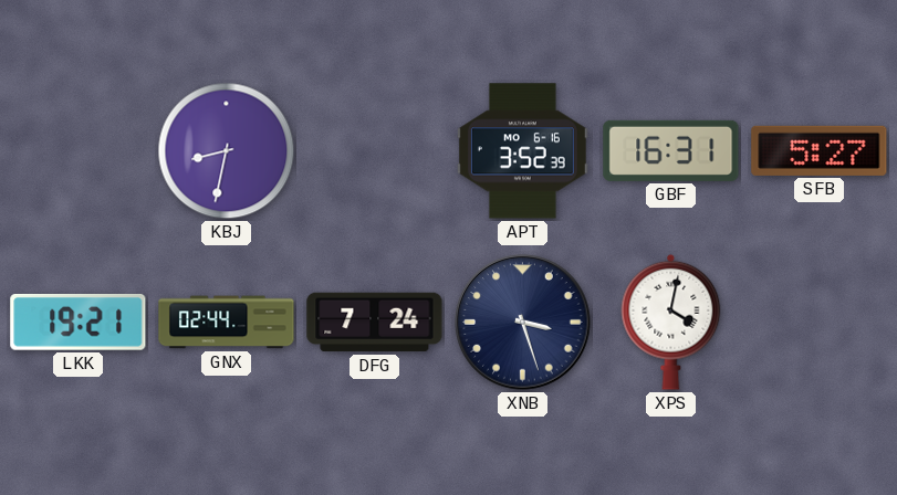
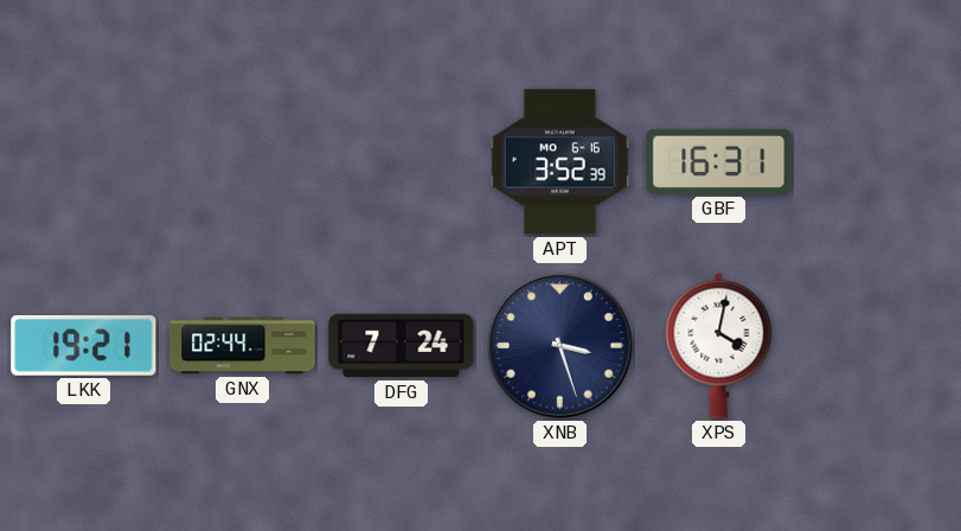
KBJ: 8:32 -> none
SFB: 5:27 -> none
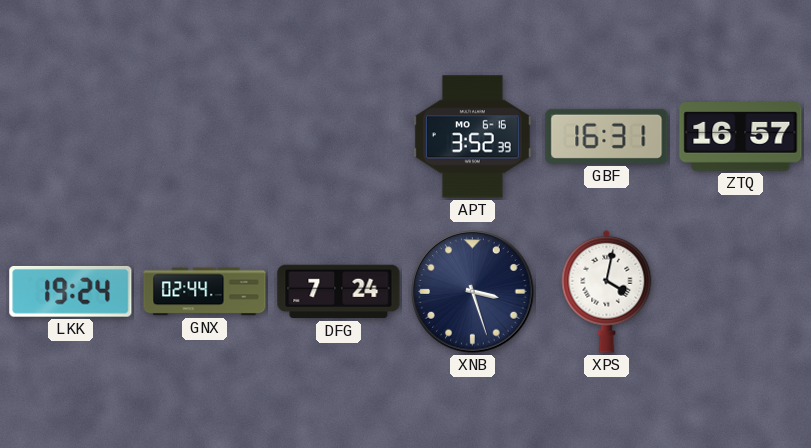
ZTQ: none -> 16:57
LKK: 19:21 -> 19:24
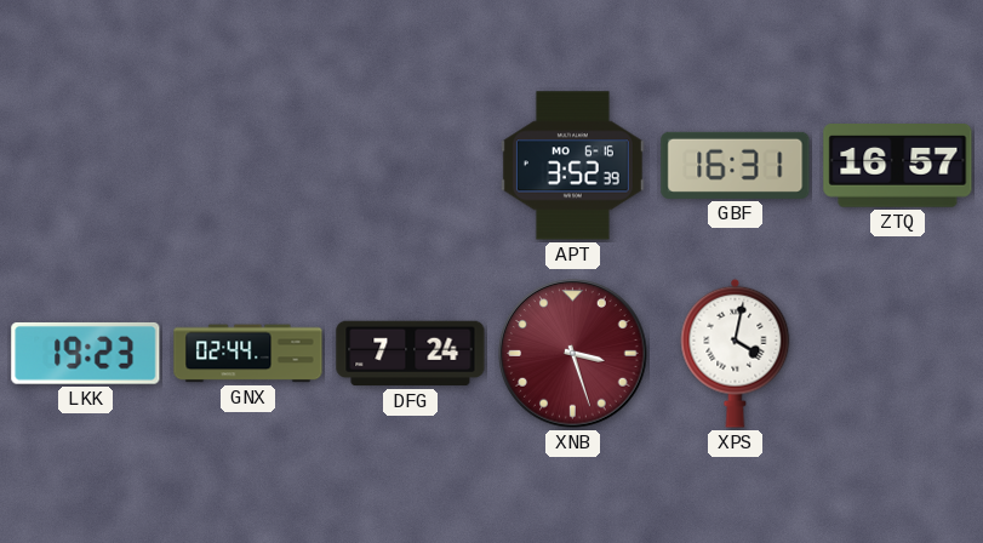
LKK: 19:24 -> 19:23
XNB dial: navy -> burgundy
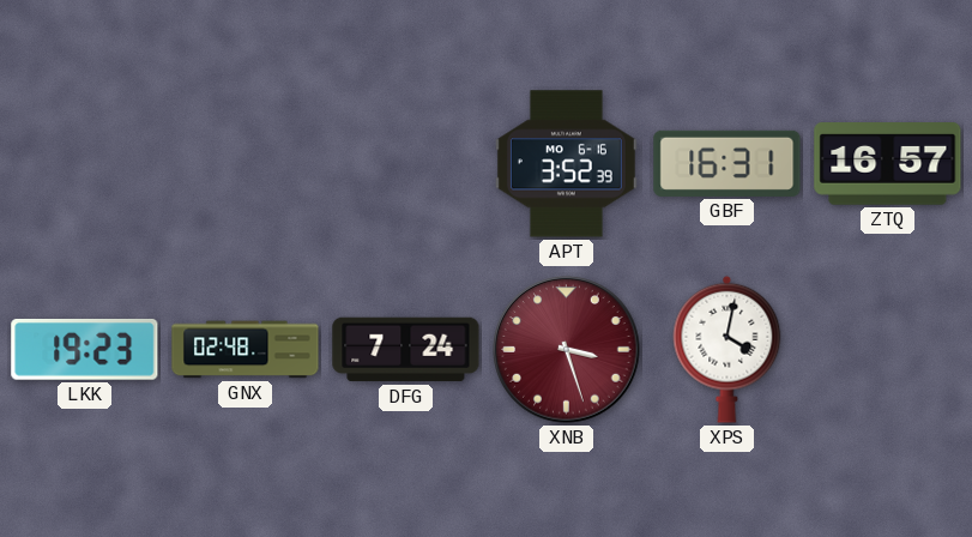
GNX: 02:44 -> 02:48
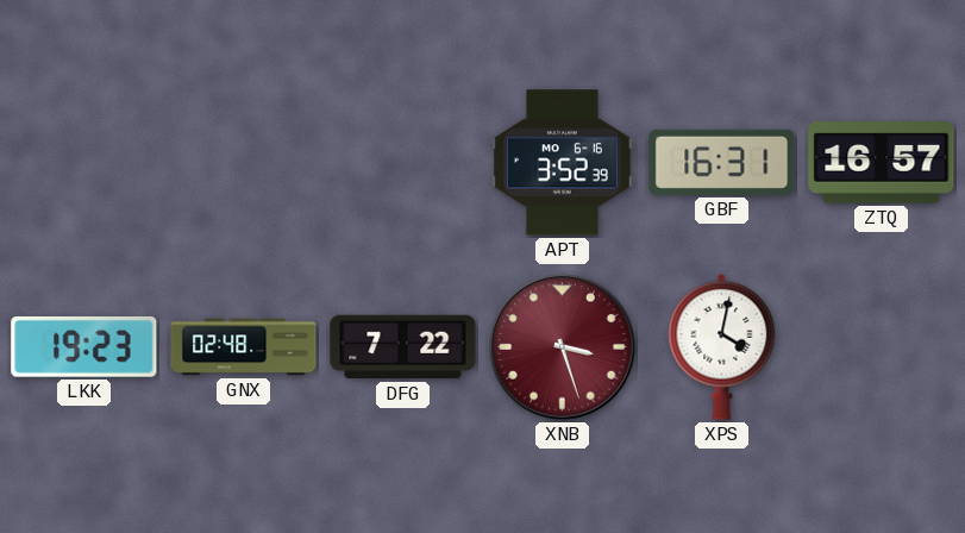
DFG: 7:24 -> 7:22
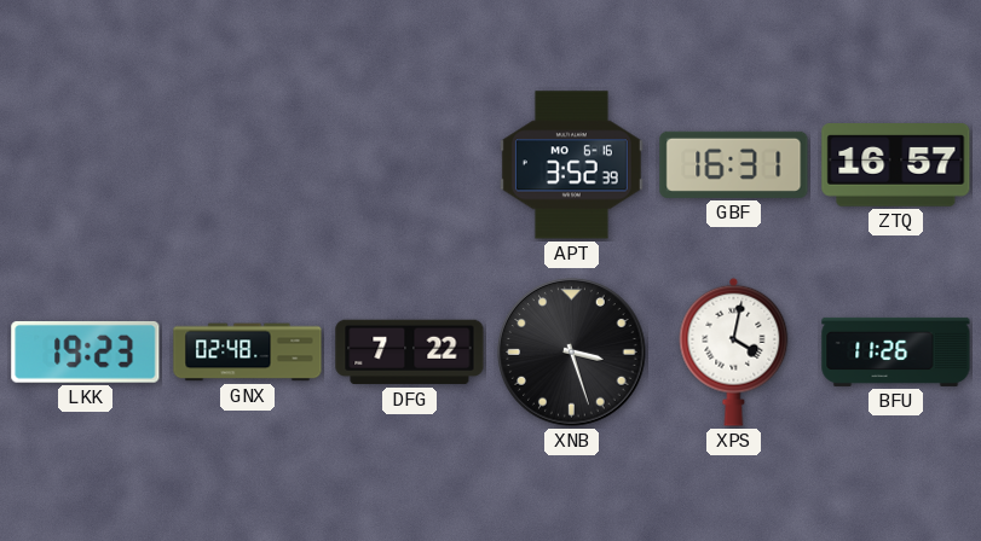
XNB dial: burgundy -> black
BFU: none -> 11:26
